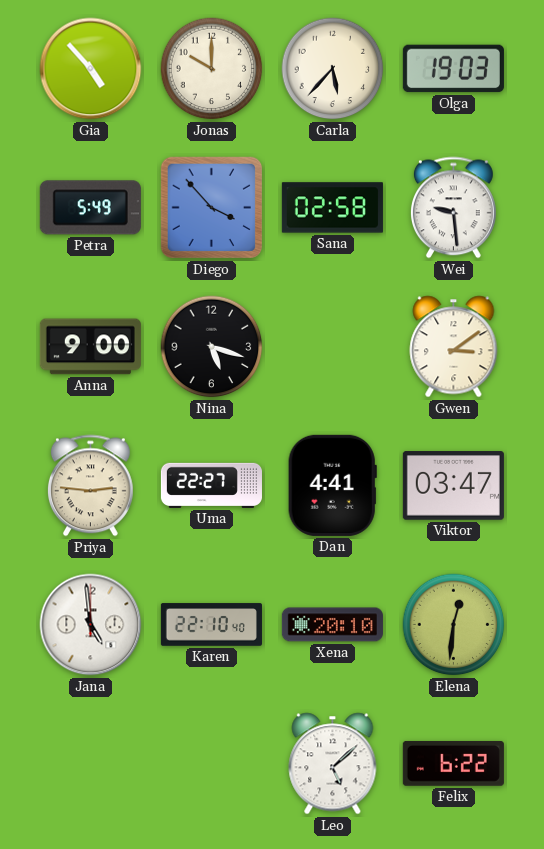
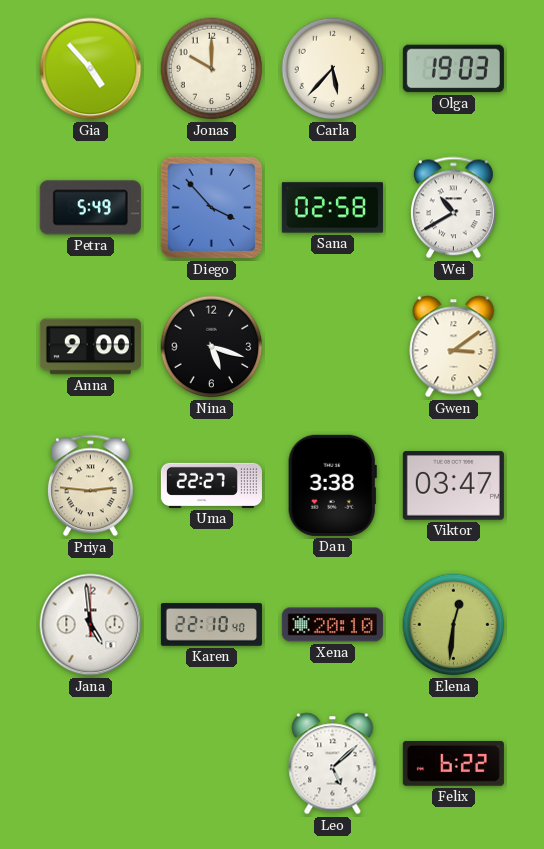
Wei: 9:29 -> 10:40
Dan: 4:41 -> 3:38
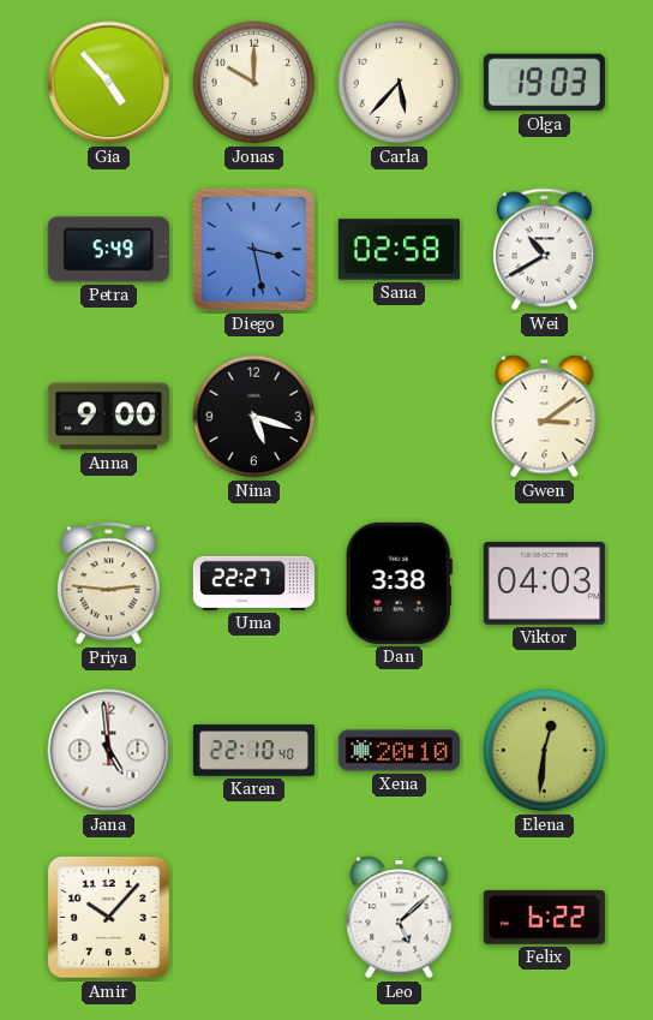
Diego: 3:53 -> 3:28
Viktor: 03:47 -> 04:03
Amir: none -> 10:07
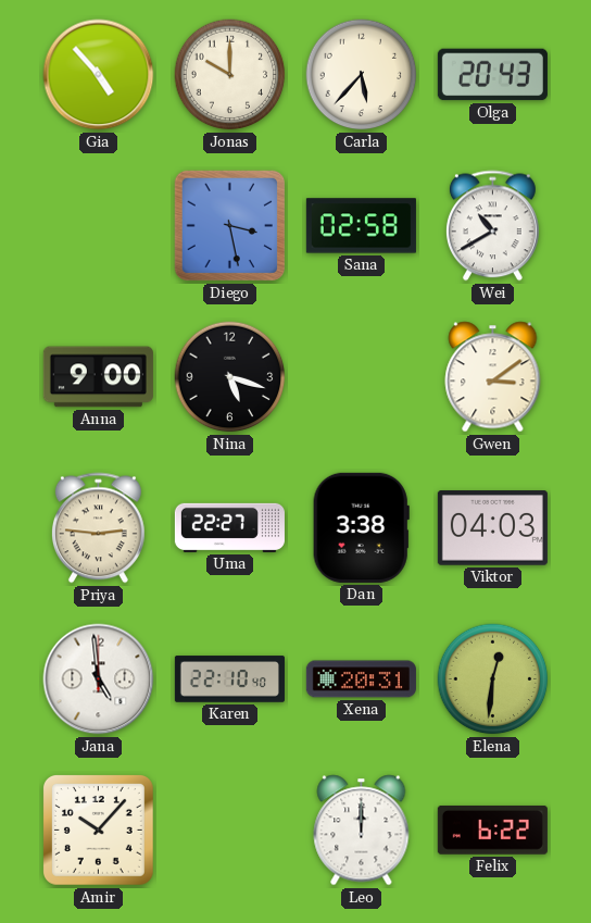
Olga: 19:03 -> 20:43
Petra: 5:49 -> none
Xena: 20:10 -> 20:31
Leo: 5:08 -> 12:00
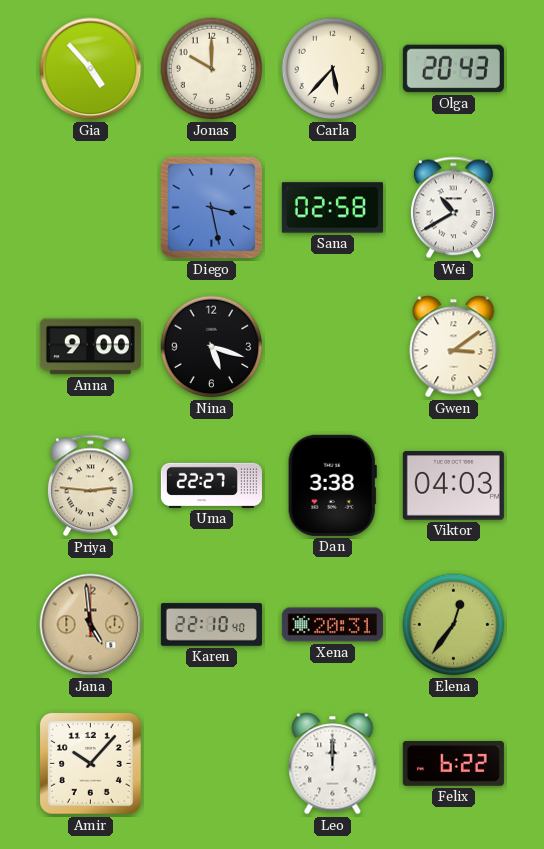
Jana dial: white -> champagne
Elena: 12:31 -> 12:36
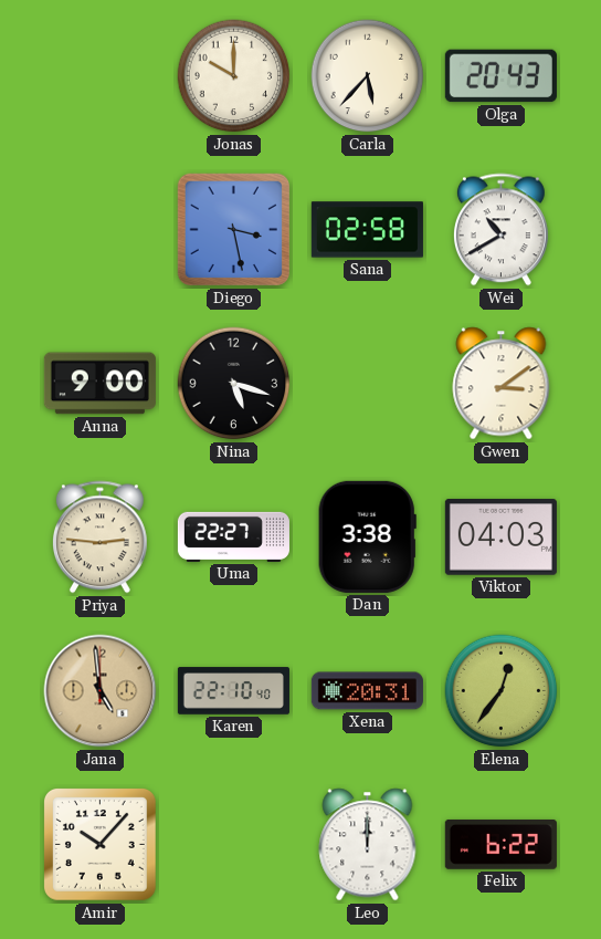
Gia: 4:53 -> none
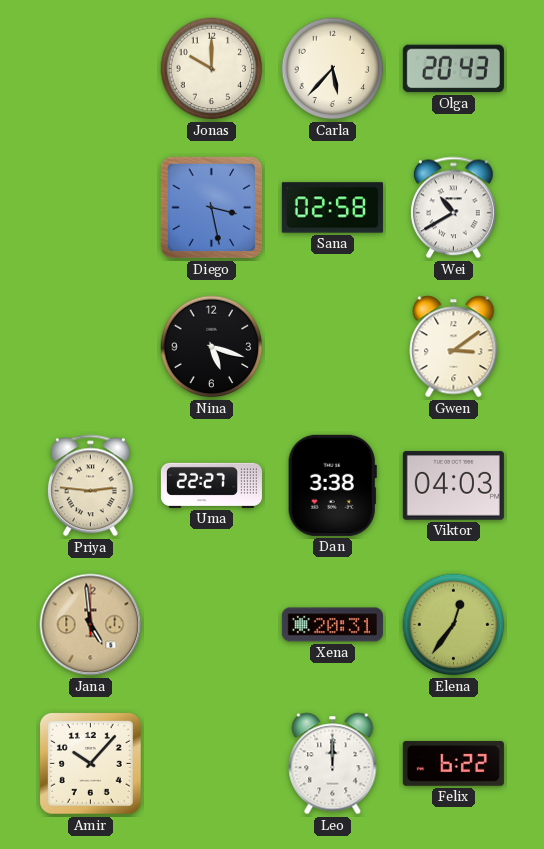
Anna: 9:00 -> none
Karen: 22:10 -> none
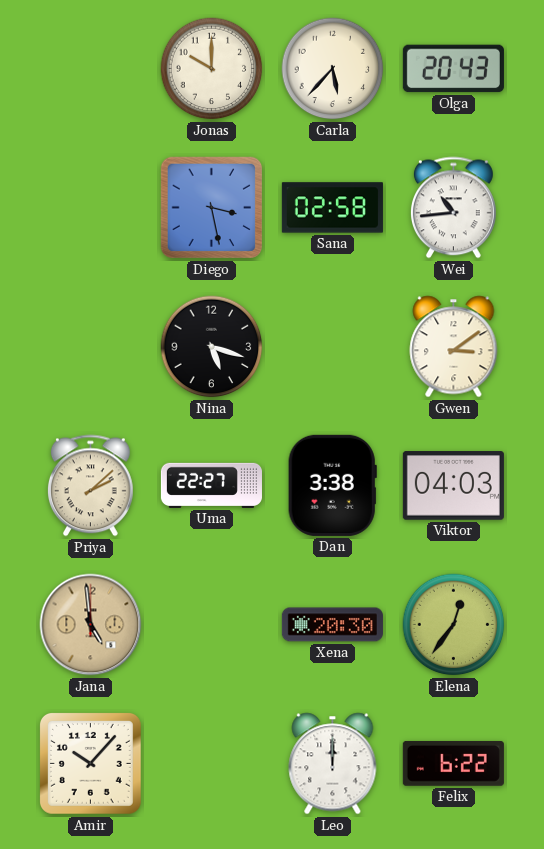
Wei: 10:40 -> 10:44
Priya: 2:46 -> 2:08
Xena: 20:31 -> 20:30
